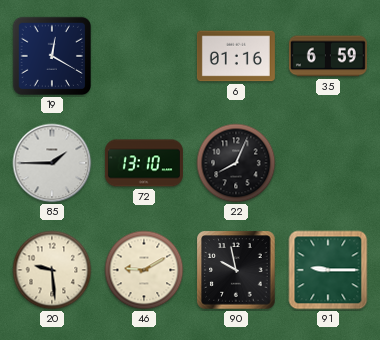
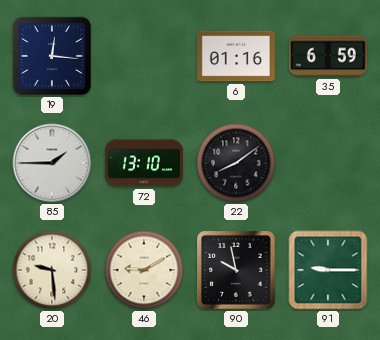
19: 12:20 -> 12:16
22: 8:04 -> 8:09
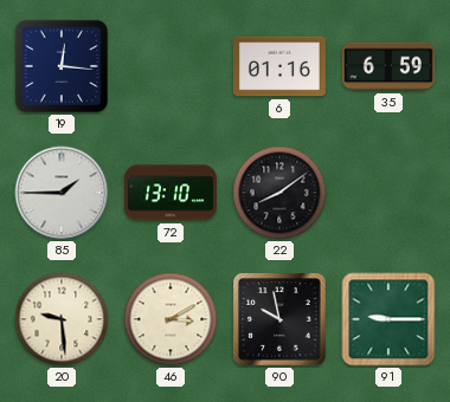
46: 9:10 -> 3:10
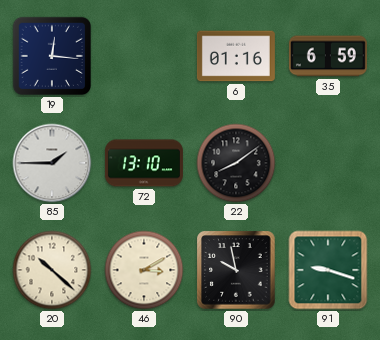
20: 9:29 -> 10:22
91: 9:15 -> 9:18
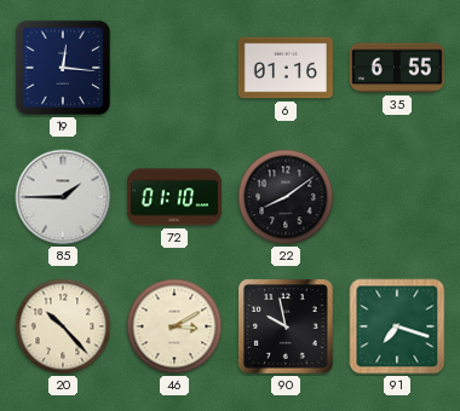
35: 6:59 -> 6:55
72: 13:10 -> 01:10
20: 10:22 -> 10:23
91: 9:18 -> 7:18
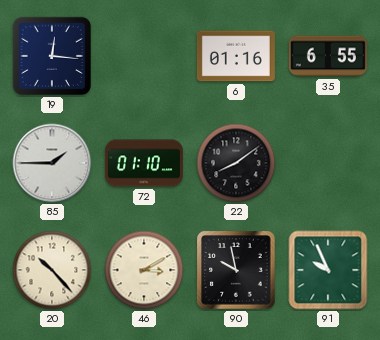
91: 7:18 -> 9:56
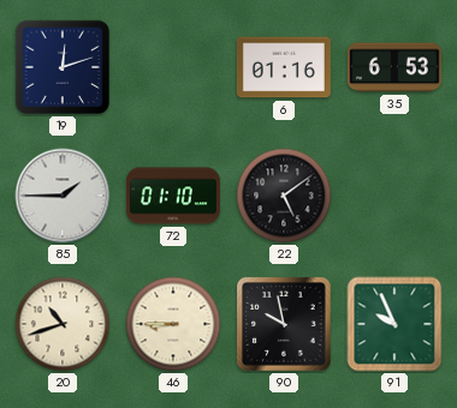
19: 12:16 -> 12:12
35: 6:55 -> 6:53
22: 8:09 -> 5:09
20: 10:23 -> 10:42
46: 3:10 -> 8:45
